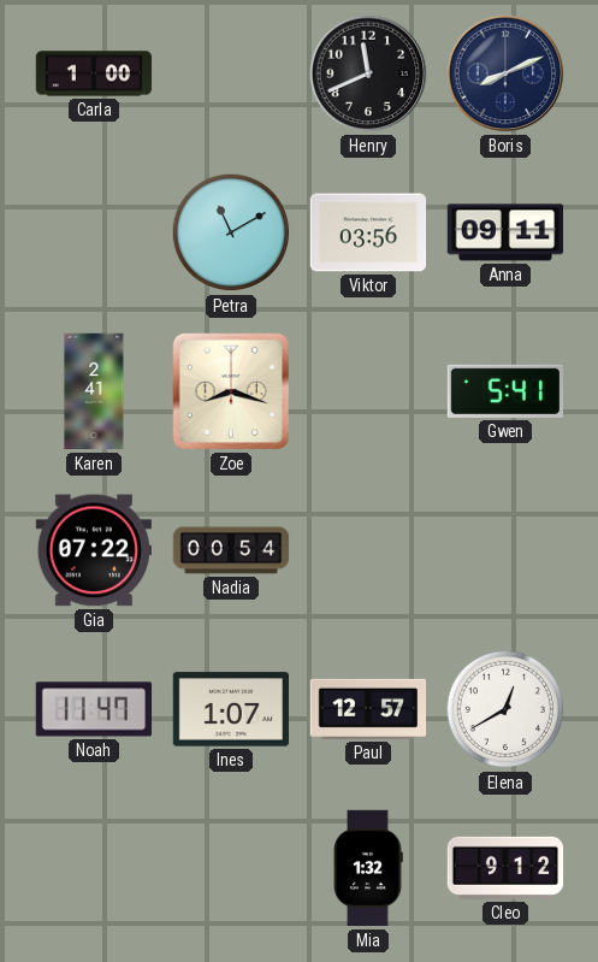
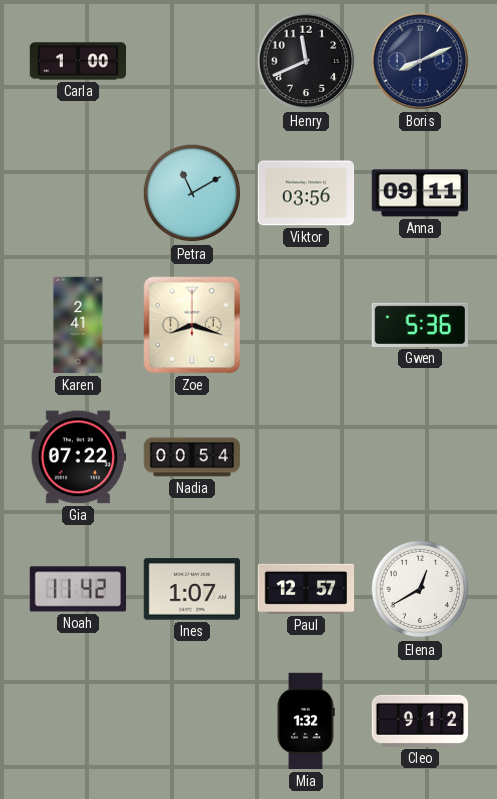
Gwen: 5:41 -> 5:36
Noah: 11:47 -> 11:42
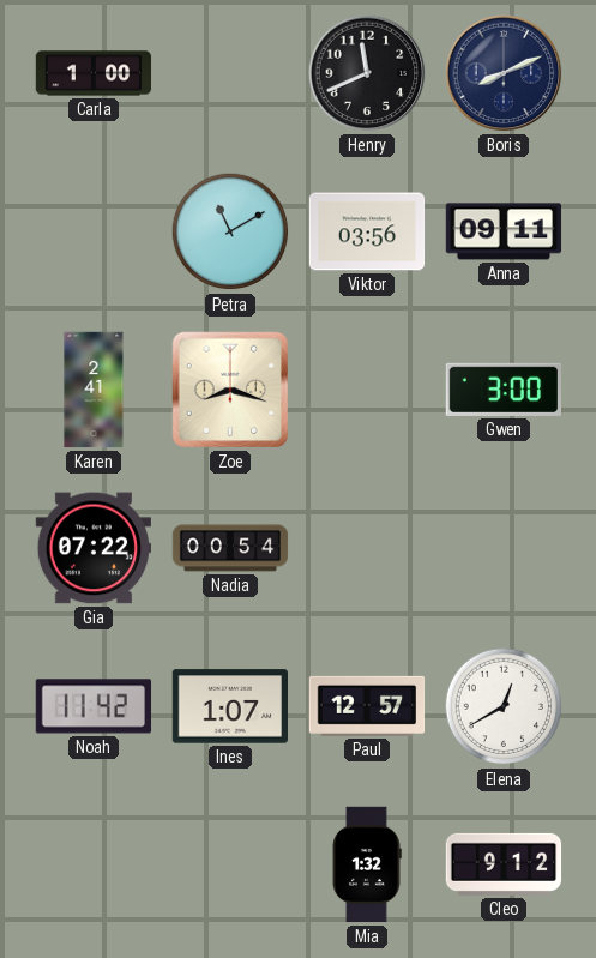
Gwen: 5:36 -> 3:00
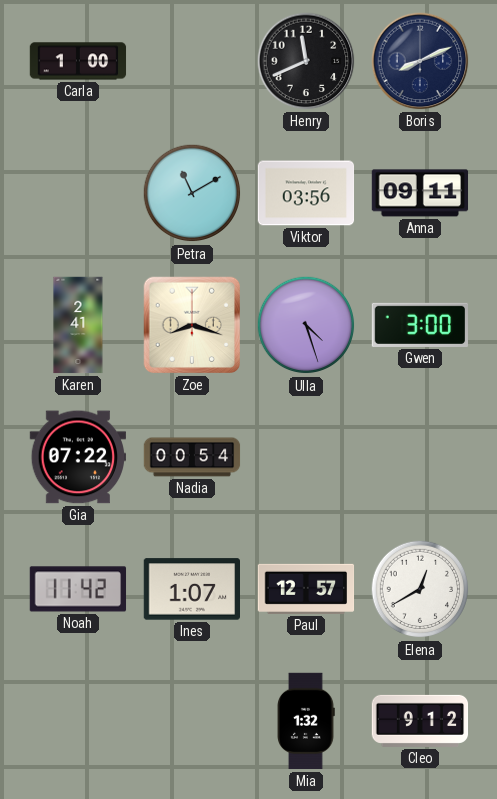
Ulla: none -> 4:27
